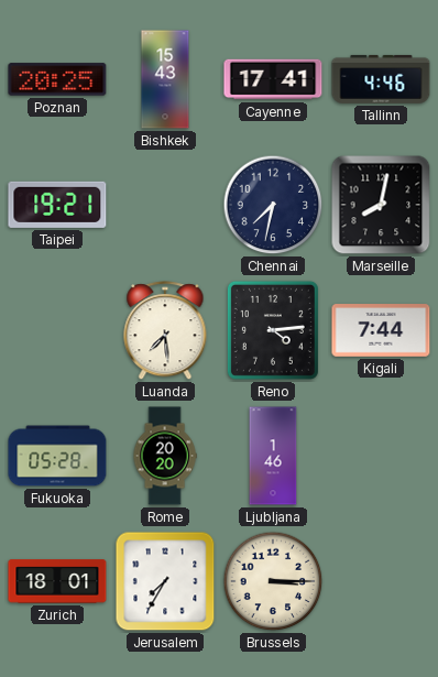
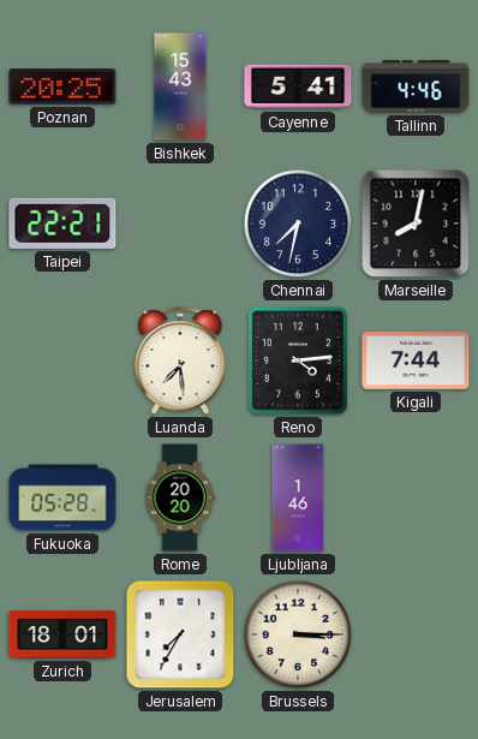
Cayenne: 17:41 -> 5:41
Taipei: 19:21 -> 22:21
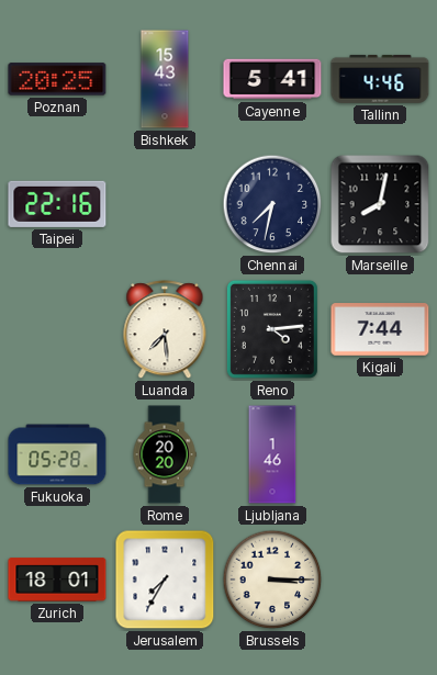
Taipei: 22:21 -> 22:16
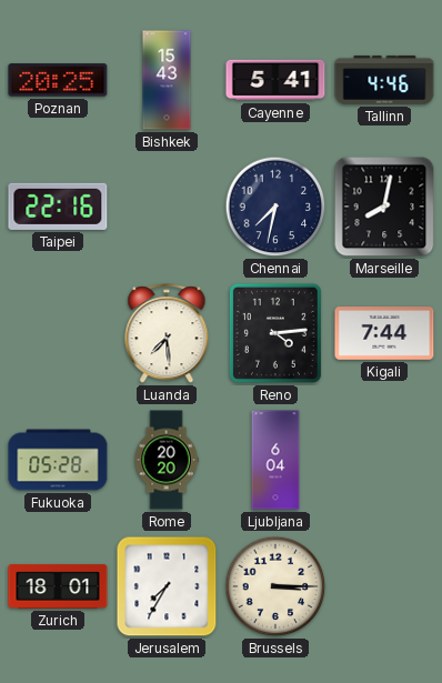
Ljubljana: 1:46 -> 6:04
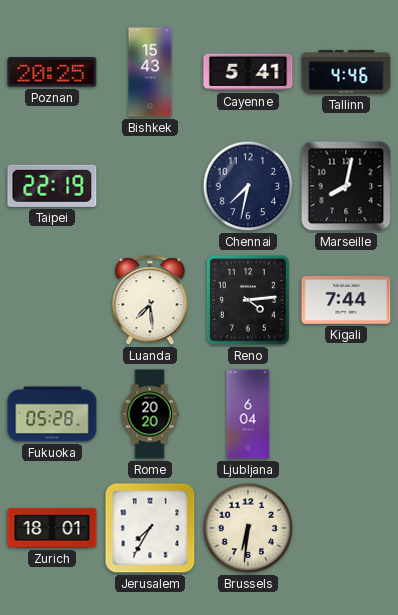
Taipei: 22:16 -> 22:19
Brussels: 3:15 -> 6:31
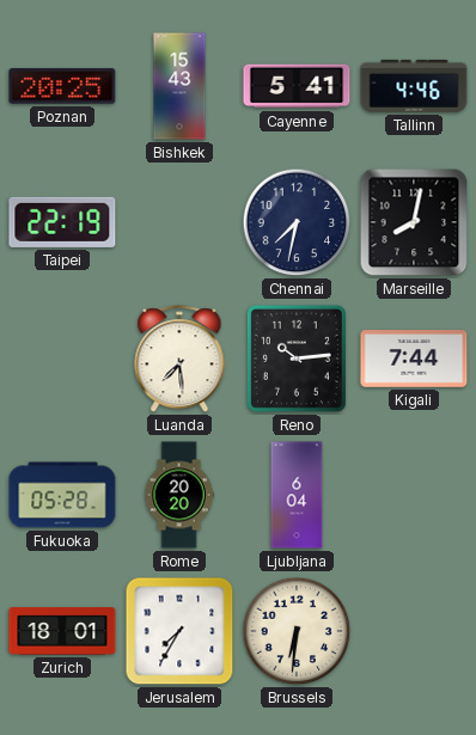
Reno: 4:14 -> 10:14
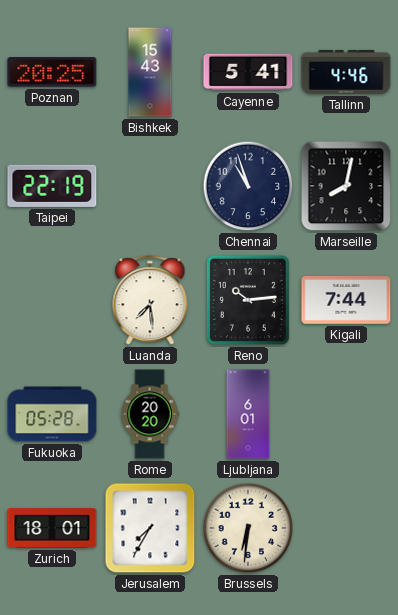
Chennai: 7:32 -> 10:57
Ljubljana: 6:04 -> 6:01
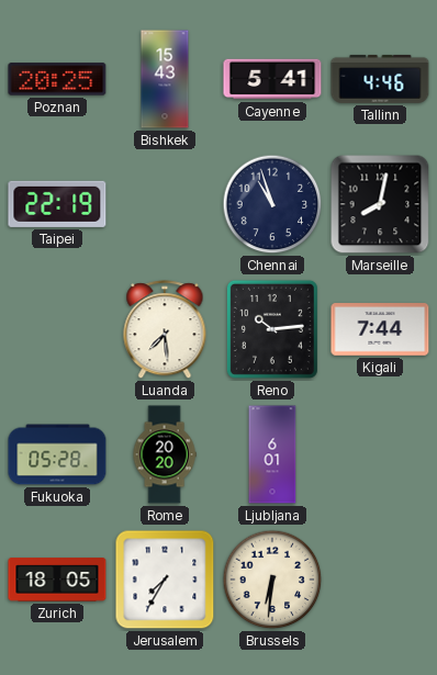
Zurich: 18:01 -> 18:05
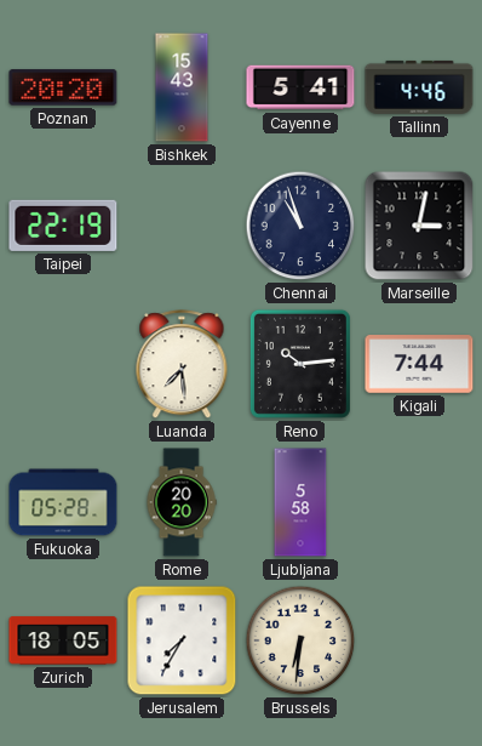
Poznan: 20:25 -> 20:20
Marseille: 8:02 -> 3:02
Ljubljana: 6:01 -> 5:58
